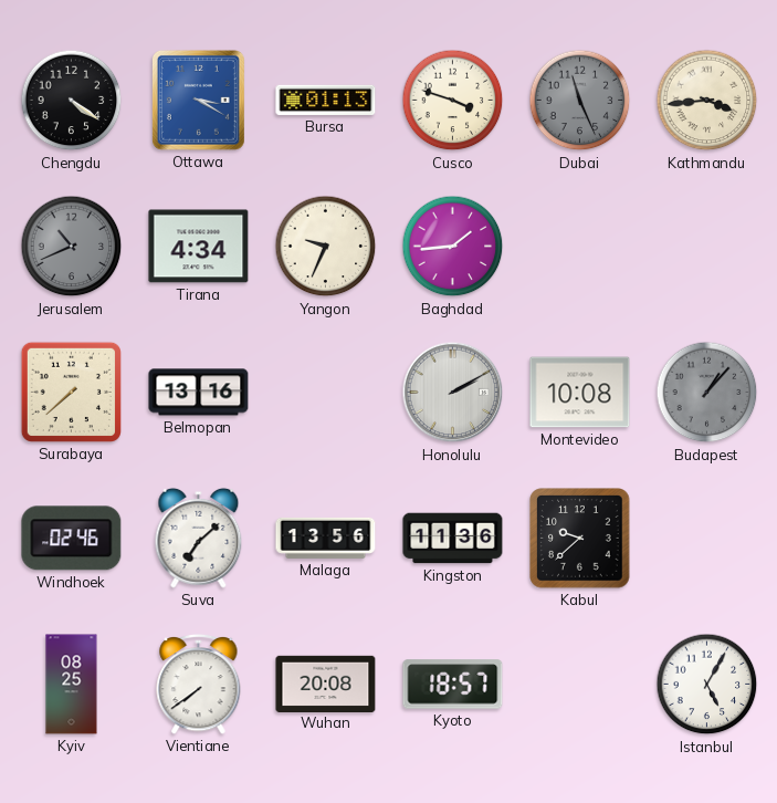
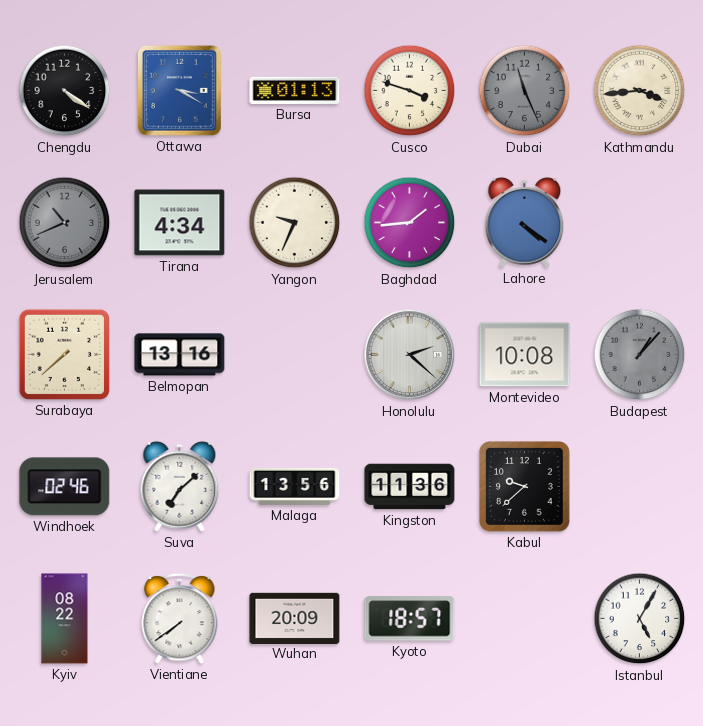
Lahore: none -> 4:21
Honolulu: 2:10 -> 2:22
Kyiv: 08:25 -> 08:22
Wuhan: 20:08 -> 20:09
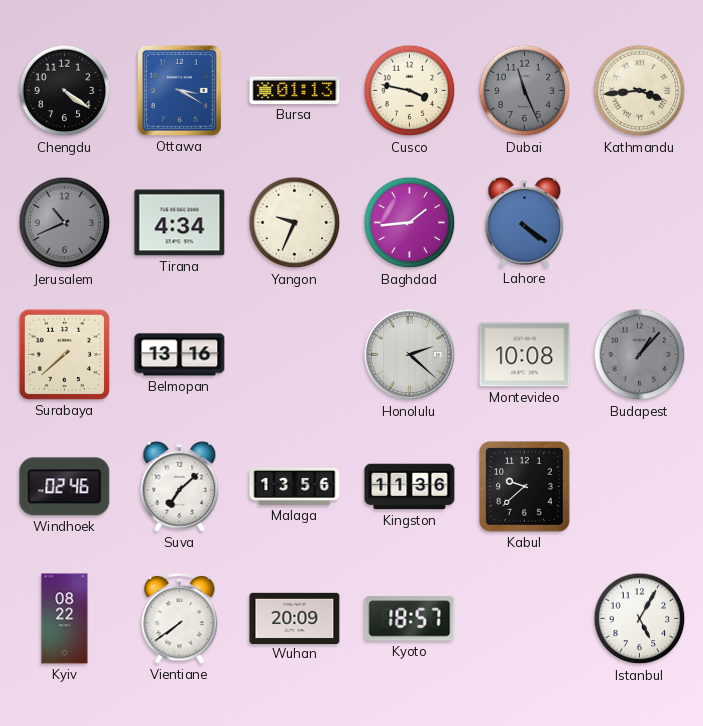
Cusco: 3:48 -> 3:47
